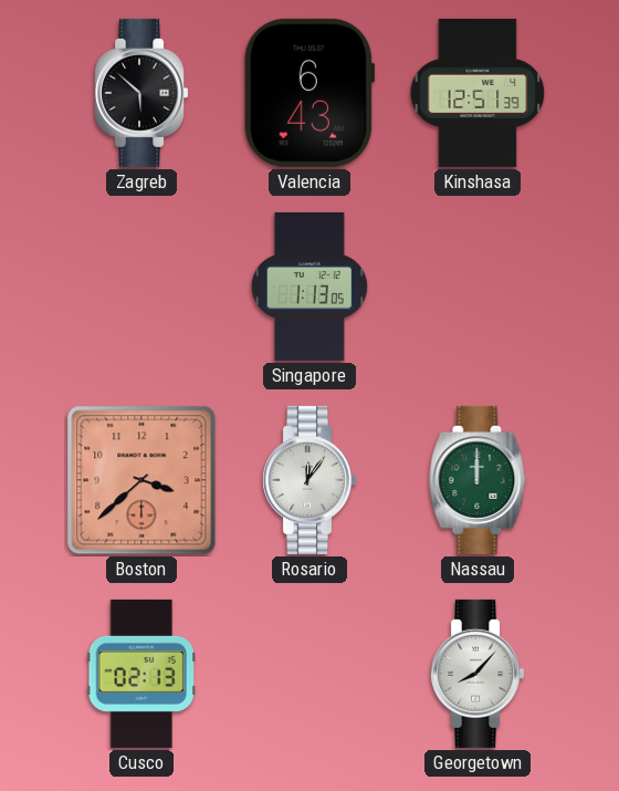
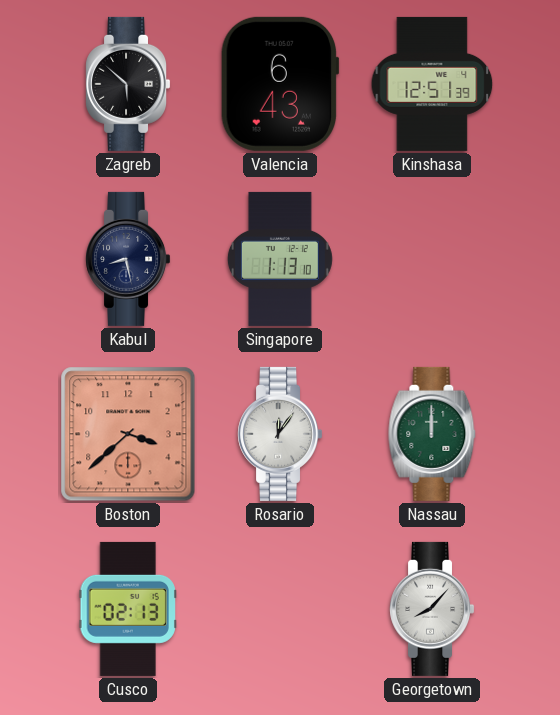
Kabul: none -> 8:28
Singapore: 1:13:05 -> 1:13:10
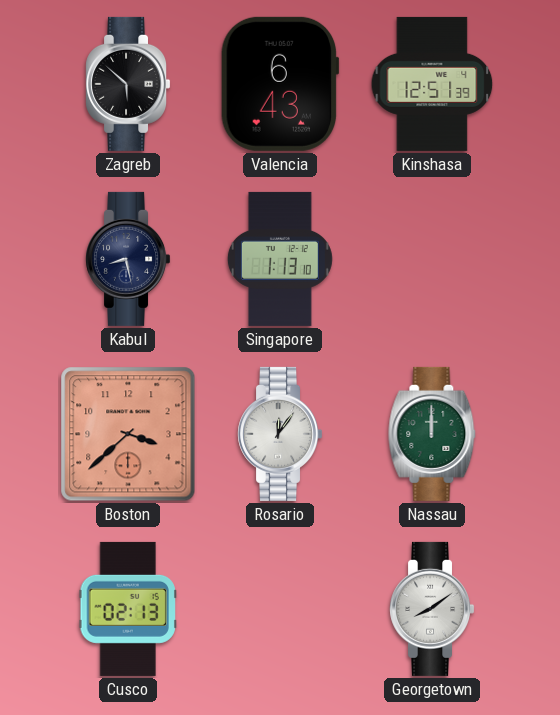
Georgetown: 8:07 -> 8:09
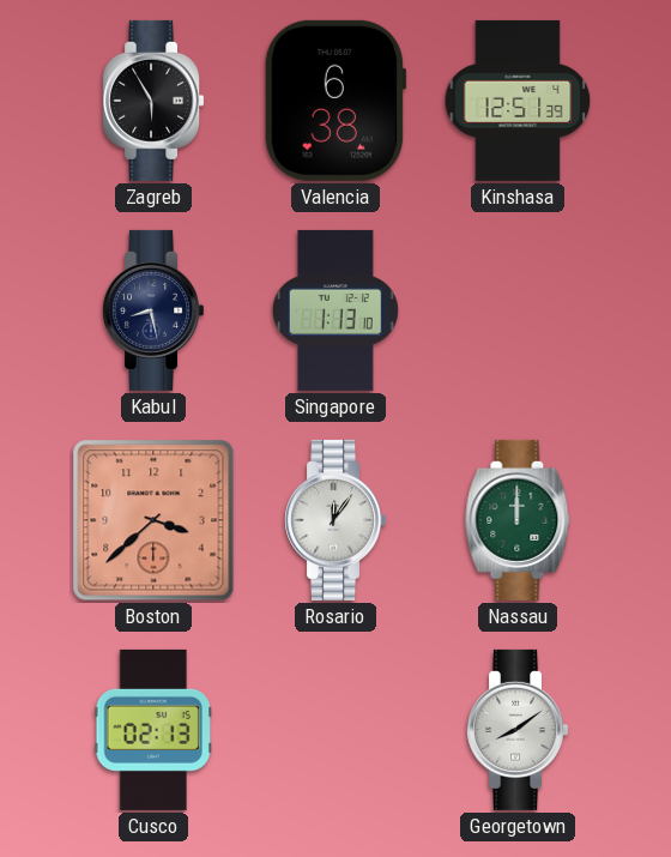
Zagreb: 5:52 -> 5:55
Valencia: 6:43 -> 6:38
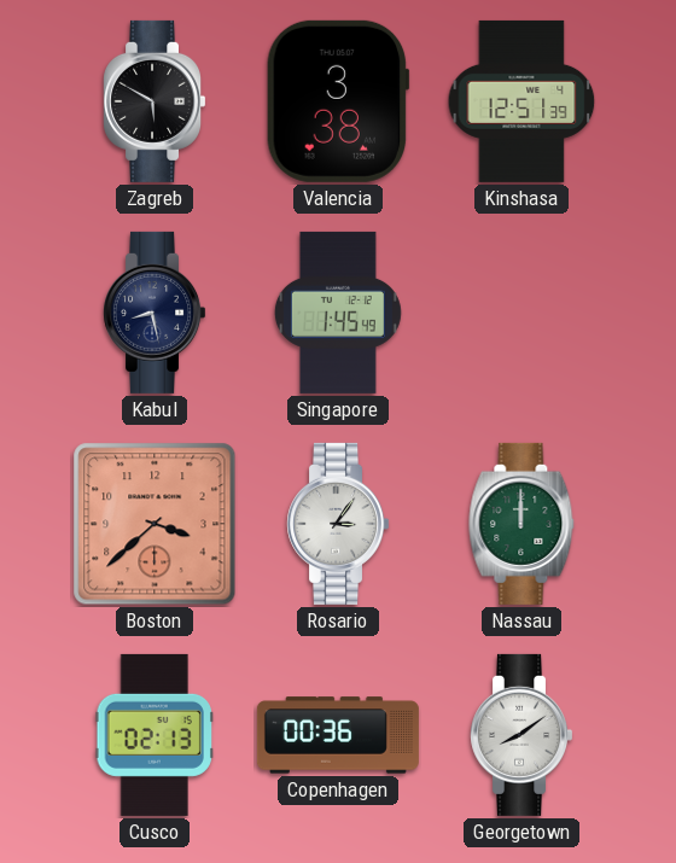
Zagreb: 5:55 -> 5:50
Valencia: 6:38 -> 3:38
Singapore: 1:13 -> 1:45
Rosario: 12:06 -> 3:06
Copenhagen: none -> 00:36
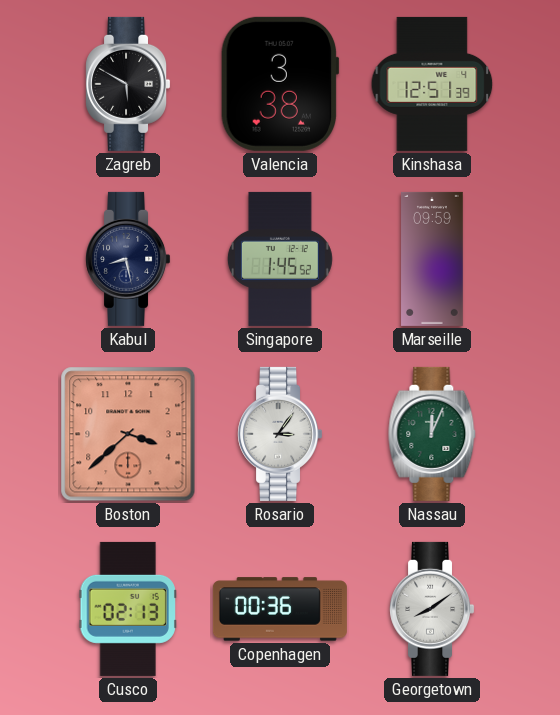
Singapore: 1:45:49 -> 1:45:52
Marseille: none -> 09:59
Nassau: 12:00 -> 12:04
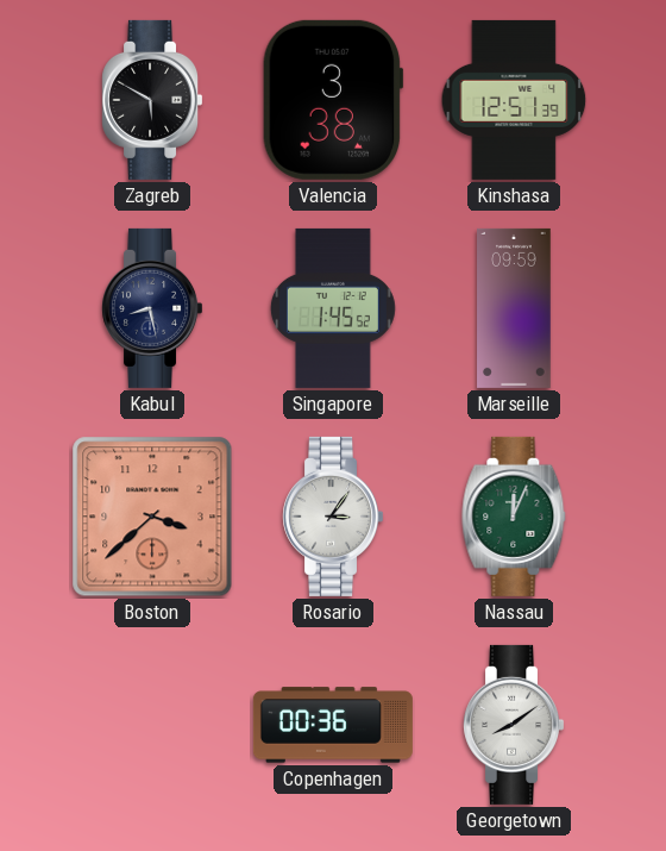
Cusco: 02:13 -> none
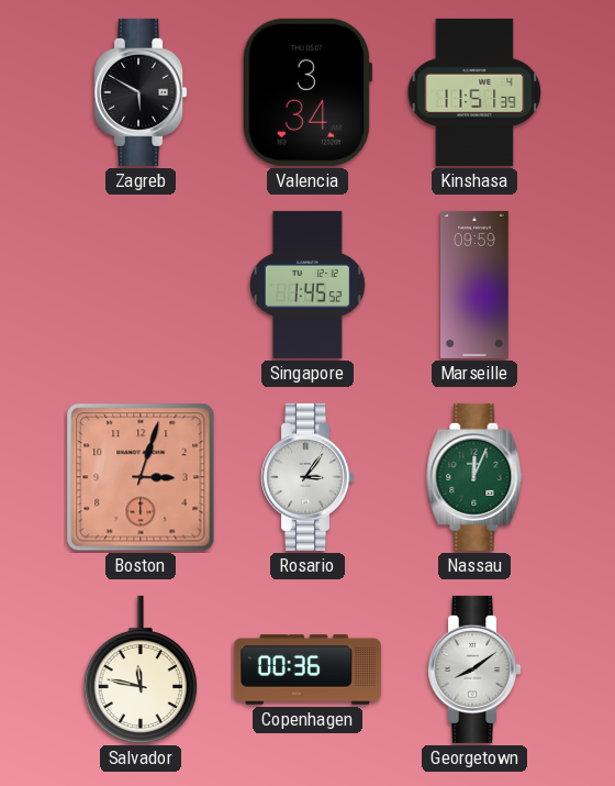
Valencia: 3:38 -> 3:34
Kinshasa: 12:51 -> 11:51
Kabul: 8:28 -> none
Boston: 3:38 -> 3:03
Salvador: none -> 11:47
